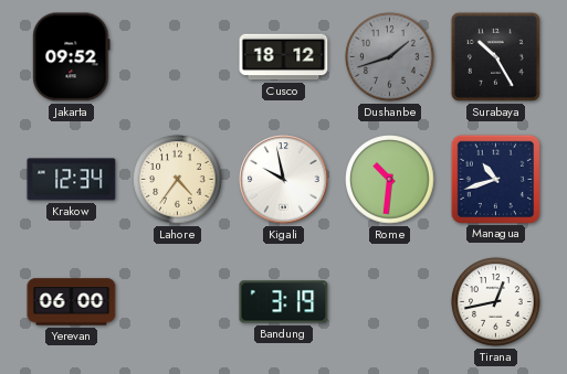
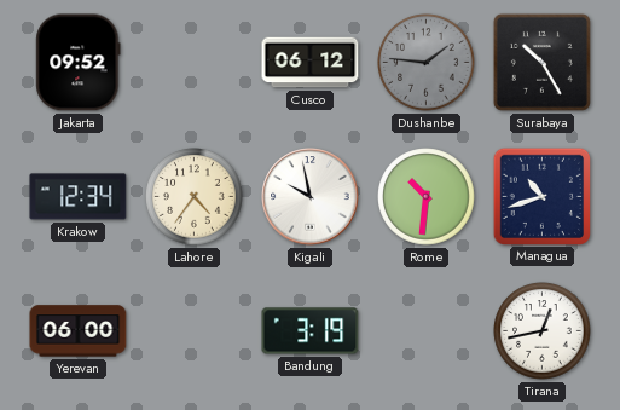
Cusco: 18:12 -> 06:12
Dushanbe: 1:42 -> 1:46
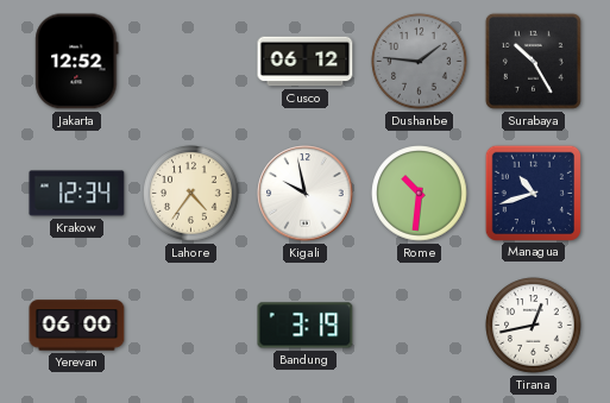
Jakarta: 09:52 -> 12:52
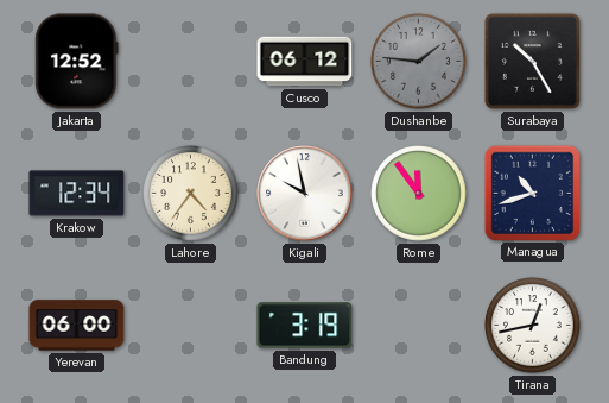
Rome: 10:31 -> 11:54
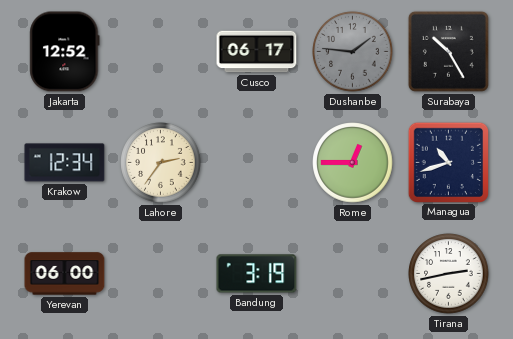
Cusco: 06:12 -> 06:17
Lahore: 4:36 -> 2:36
Kigali: 9:58 -> none
Rome: 11:54 -> 12:45
Tirana: 12:43 -> 2:43
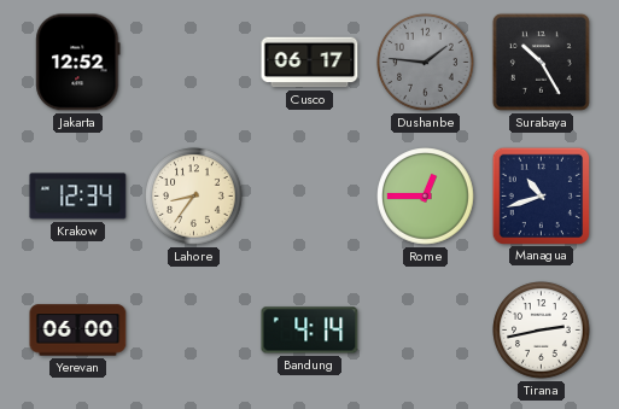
Lahore: 2:36 -> 8:36
Bandung: 3:19 -> 4:14
